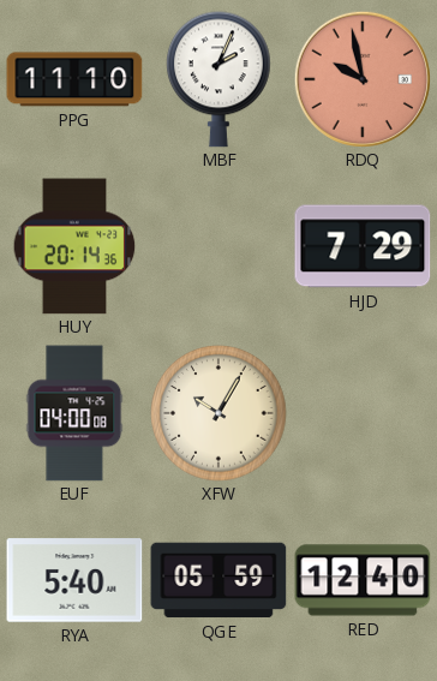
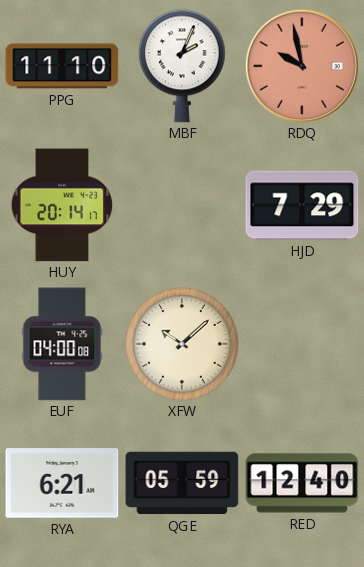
HUY: 20:14:36 -> 20:14:17
XFW: 10:05 -> 10:08
RYA: 5:40 -> 6:21
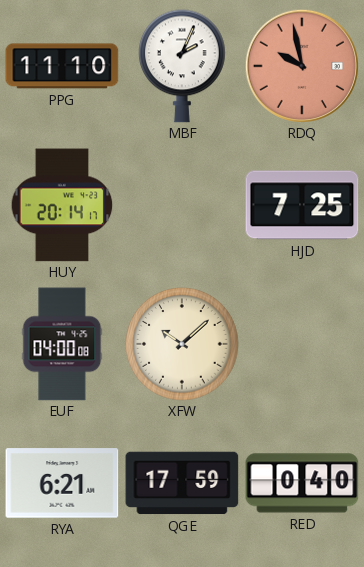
HJD: 7:29 -> 7:25
QGE: 05:59 -> 17:59
RED: 12:40 -> 0:40
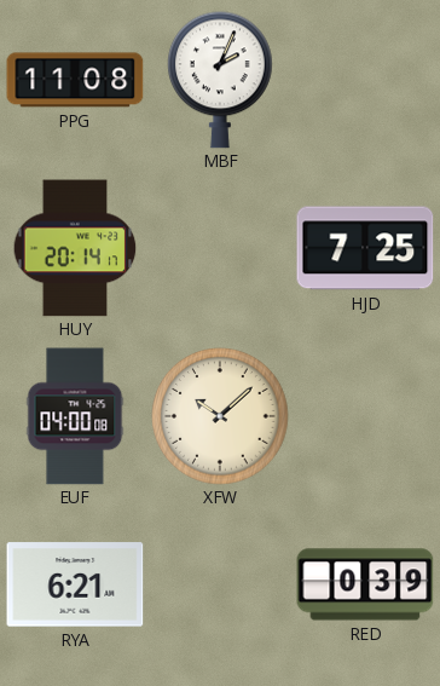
PPG: 11:10 -> 11:08
RDQ: 9:58 -> none
QGE: 17:59 -> none
RED: 0:40 -> 0:39
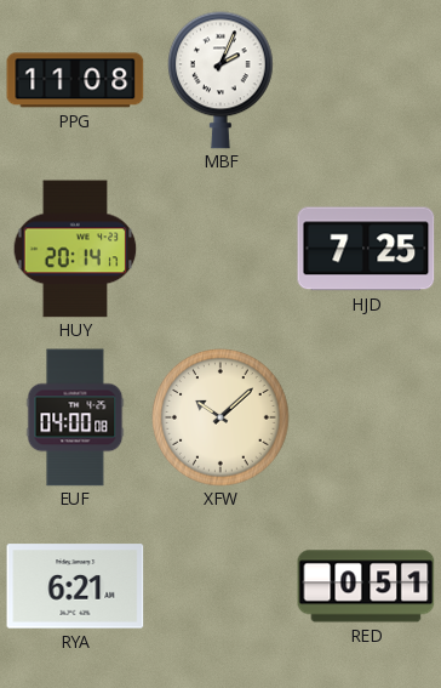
RED: 0:39 -> 0:51
